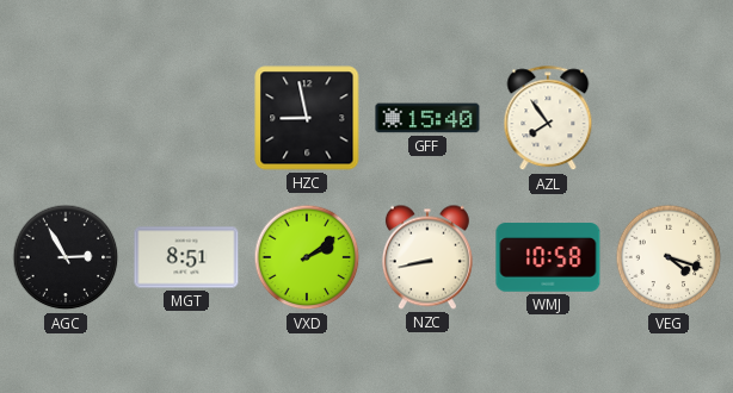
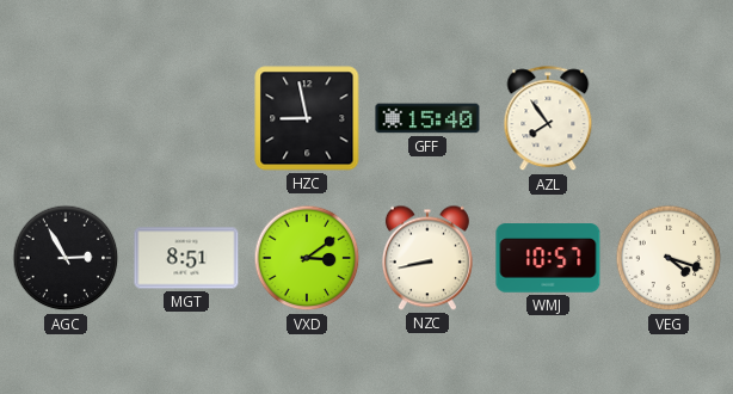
VXD: 2:09 -> 3:09
WMJ: 10:58 -> 10:57
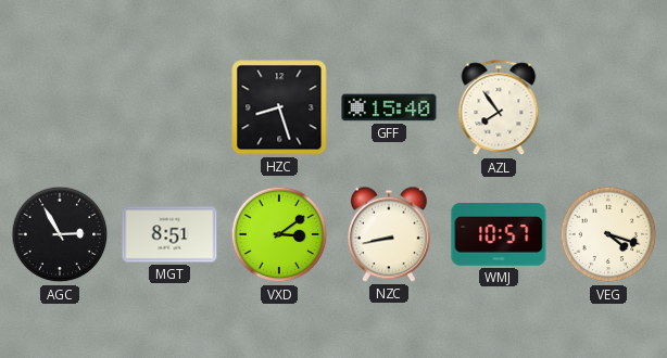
HZC: 8:58 -> 8:27
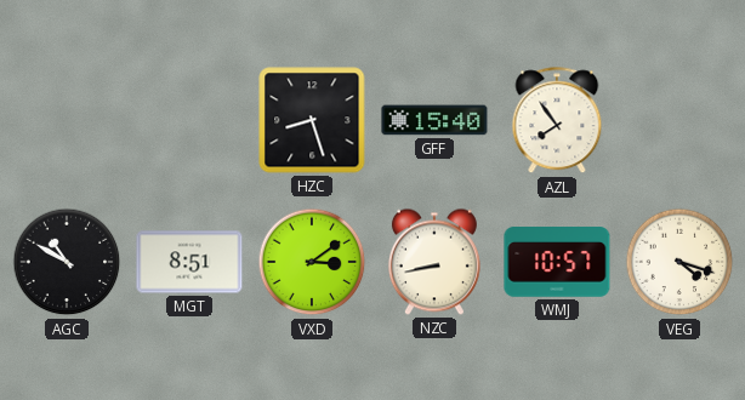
AGC: 2:55 -> 10:50
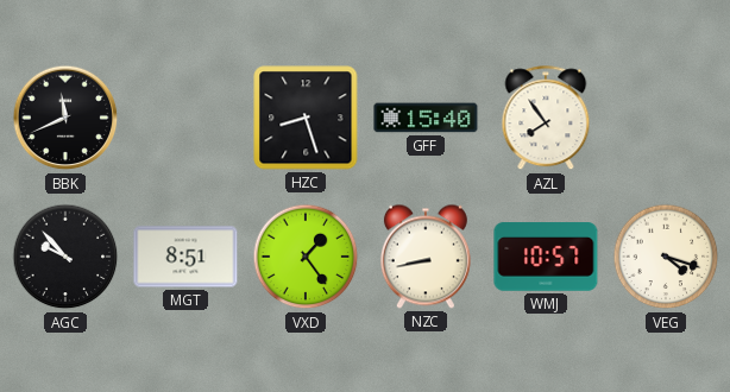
BBK: none -> 11:41
AGC: 10:50 -> 9:53
VXD: 3:09 -> 1:24
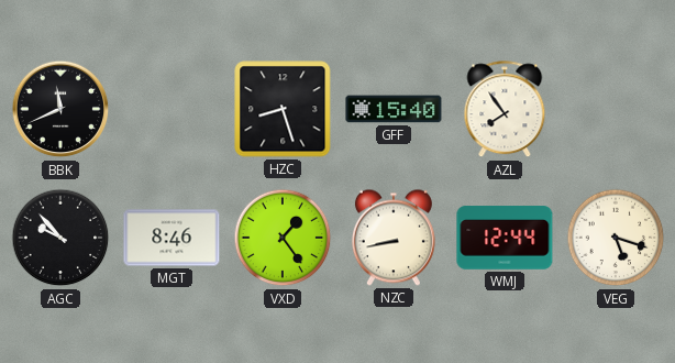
MGT: 8:51 -> 8:46
WMJ: 10:57 -> 12:44
VEG: 4:18 -> 5:18
